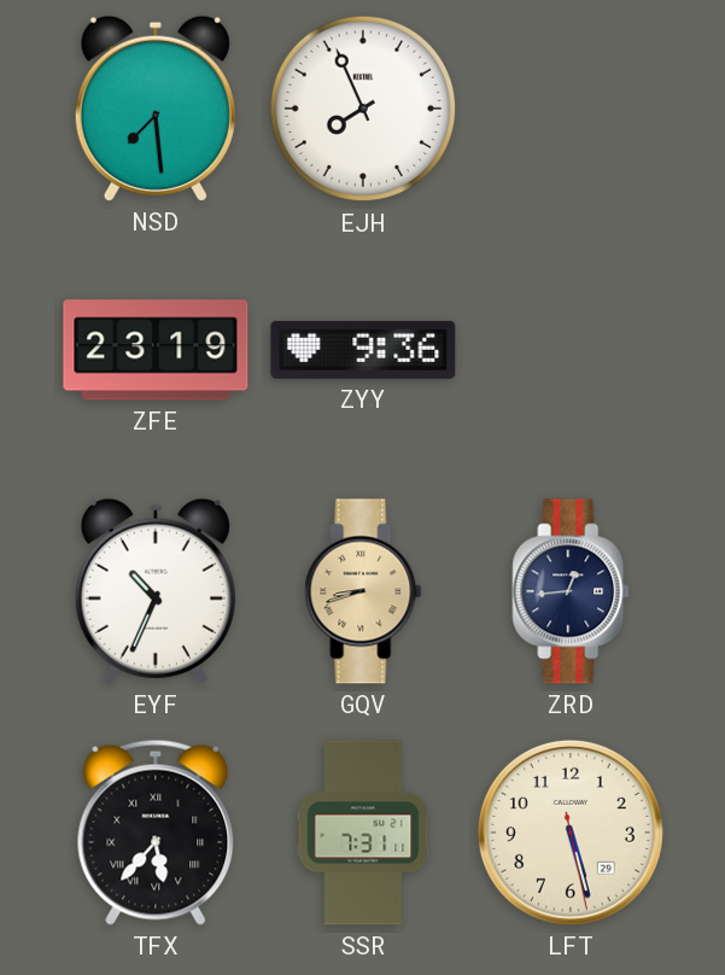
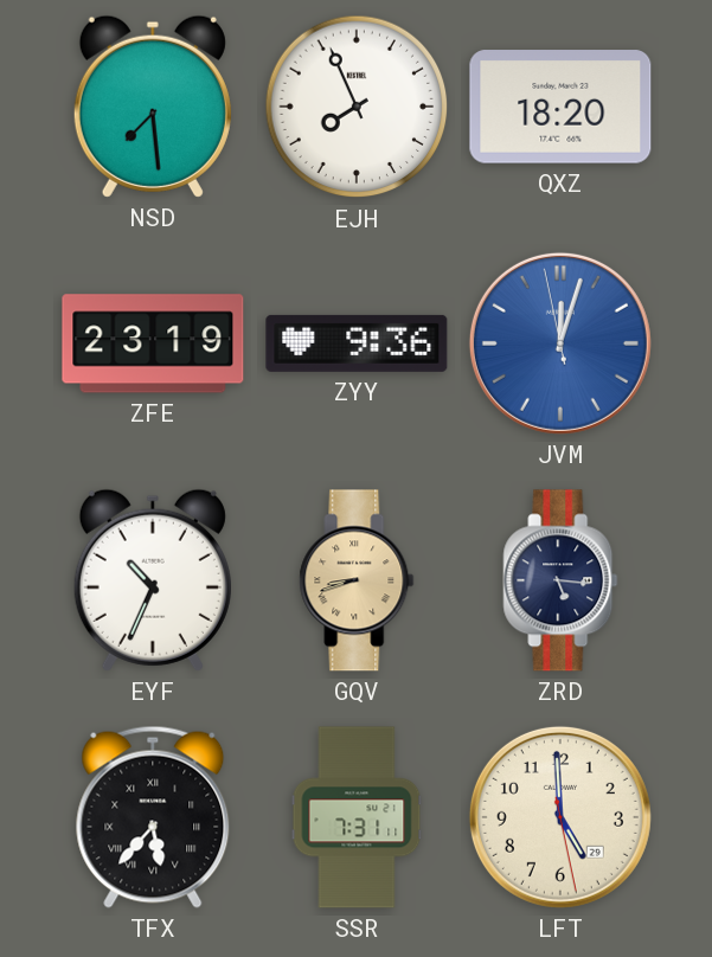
QXZ: none -> 18:20
JVM: none -> 12:02
ZRD: 12:44 -> 5:16
LFT: 5:27 -> 4:59
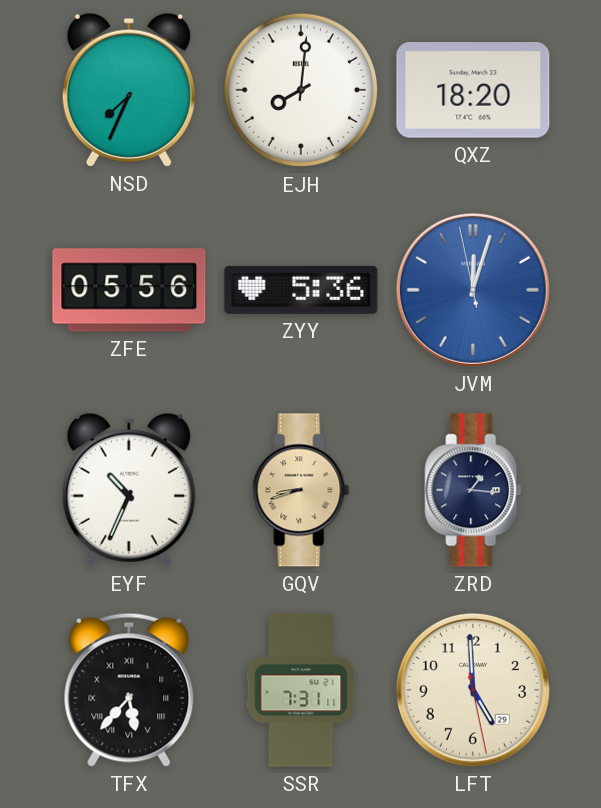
NSD: 7:29 -> 7:34
EJH: 7:56 -> 8:01
ZFE: 23:19 -> 05:56
ZYY: 9:36 -> 5:36
ZRD: 5:16 -> 1:16
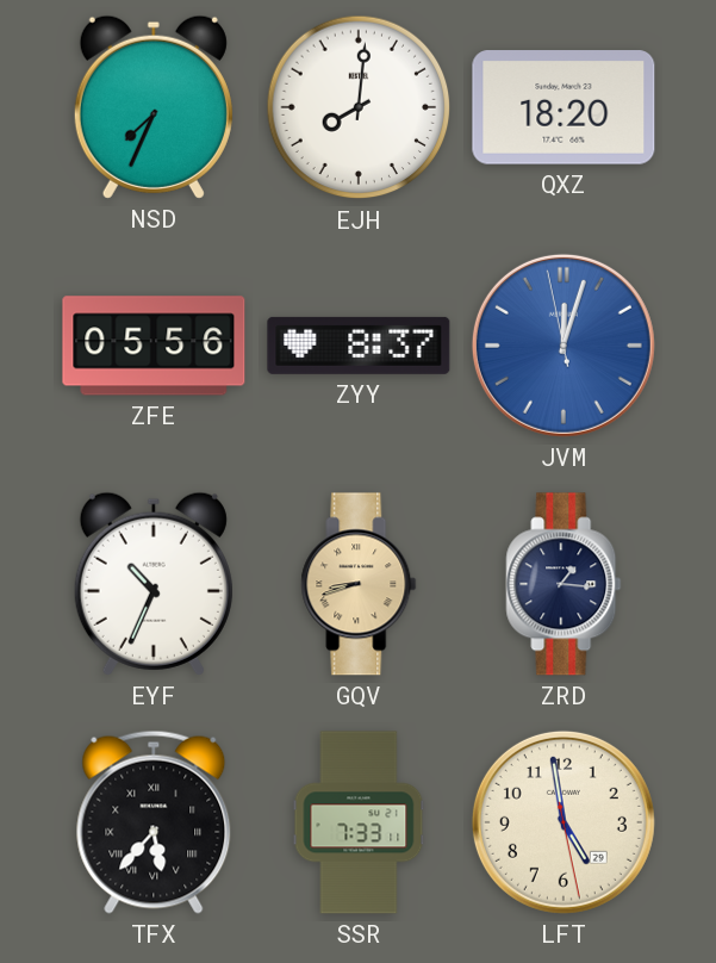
ZYY: 5:36 -> 8:37
SSR: 7:31 -> 7:33
LFT: 4:59 -> 4:58
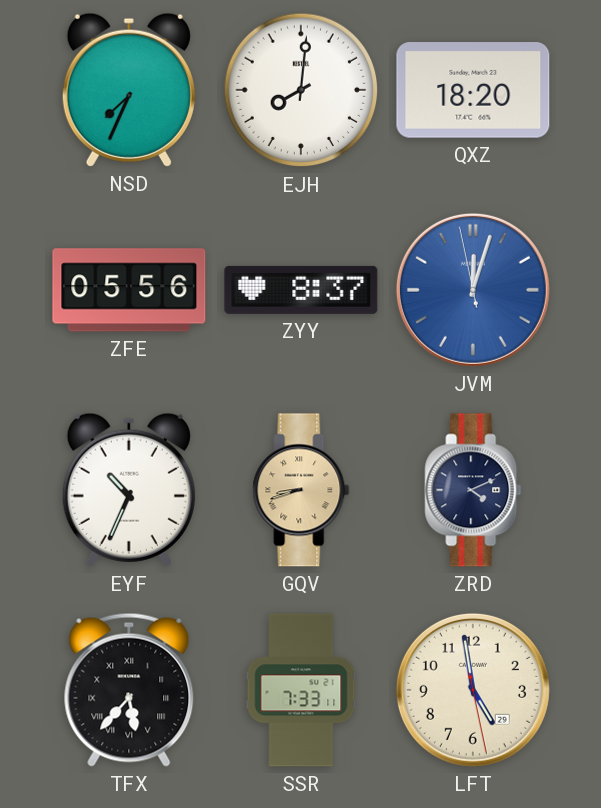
ZRD: 1:16 -> 4:11
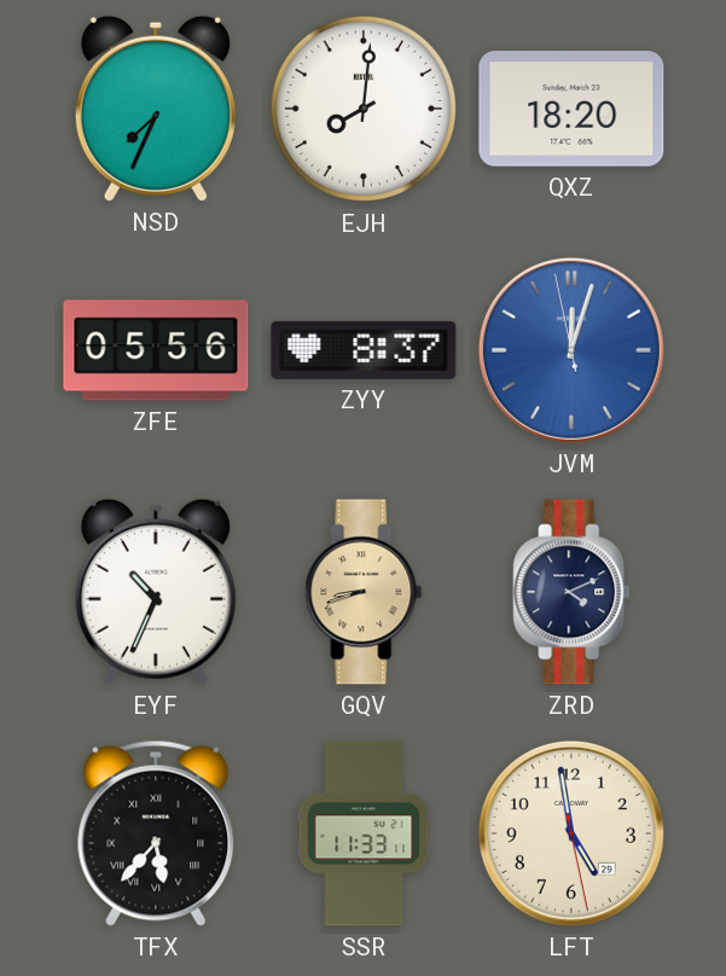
SSR: 7:33 -> 11:33
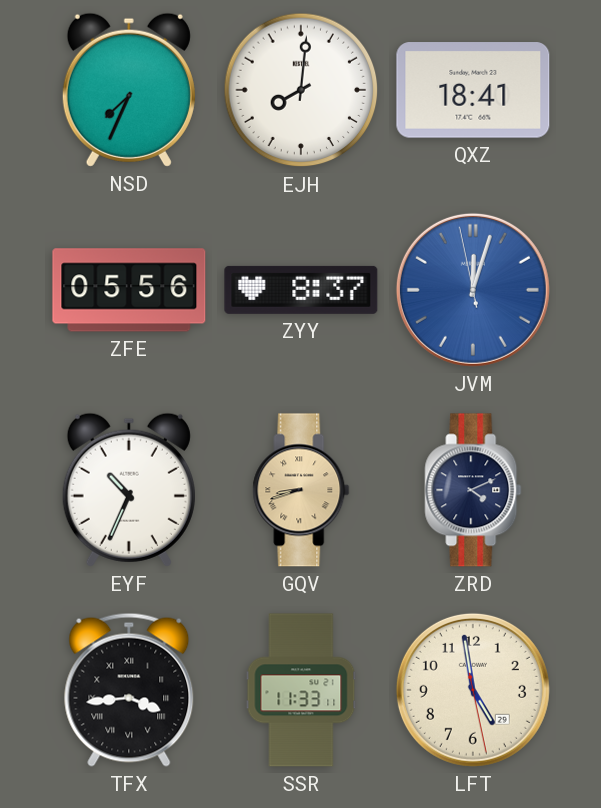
QXZ: 18:20 -> 18:41
TFX: 5:37 -> 3:44
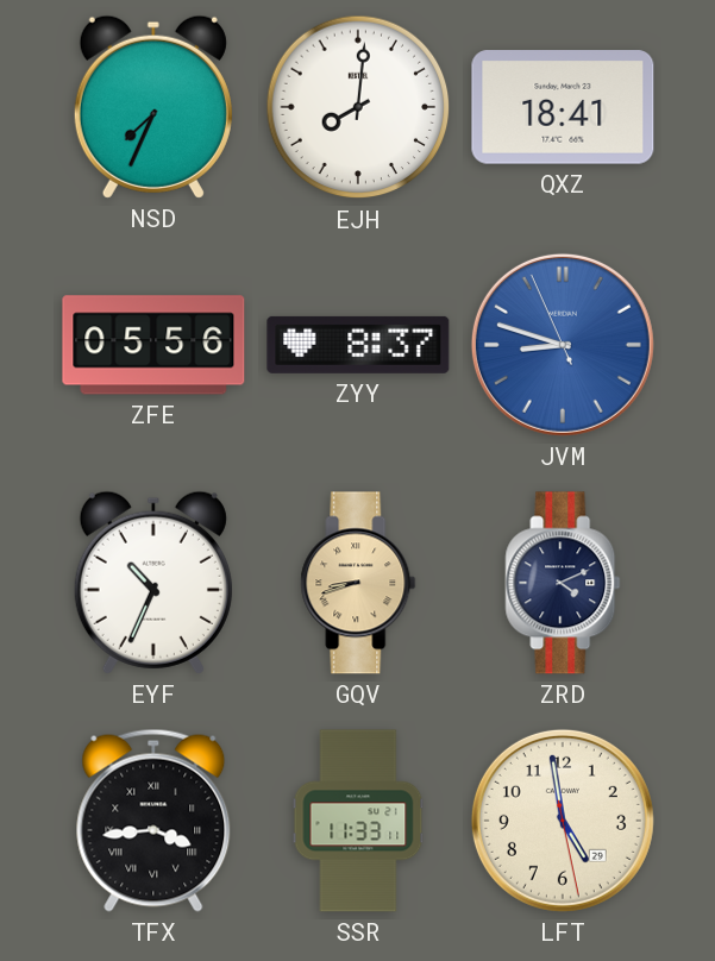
JVM: 12:02 -> 8:47
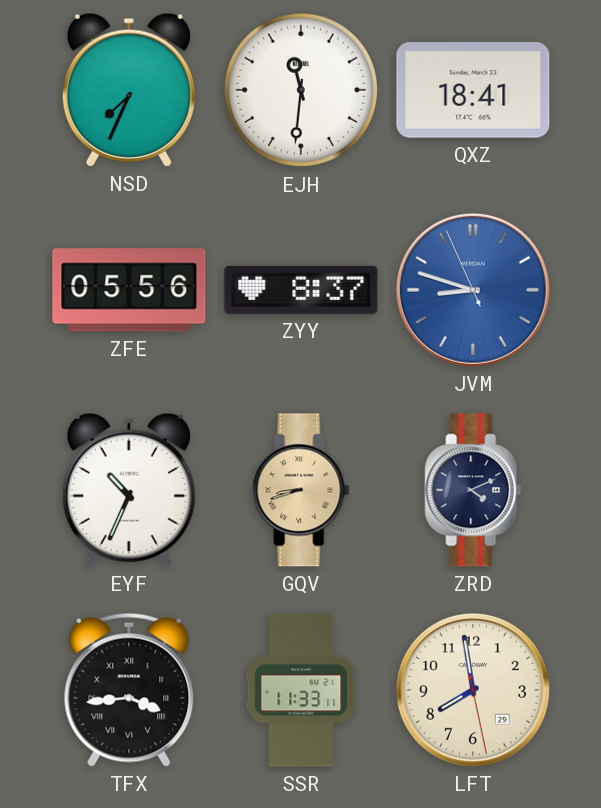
EJH: 8:01 -> 11:31
LFT: 4:58 -> 7:58
